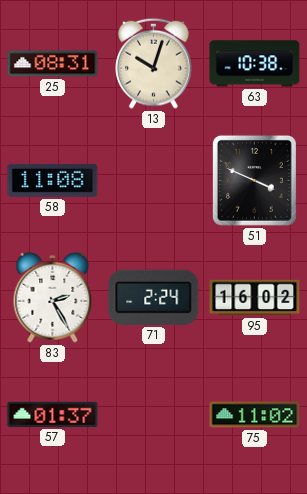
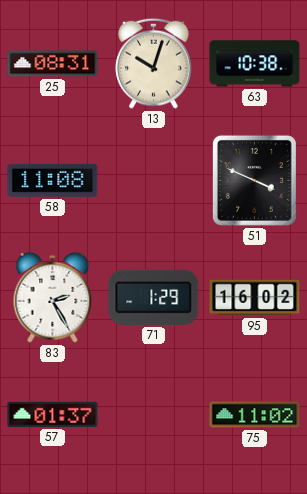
71: 2:24 -> 1:29
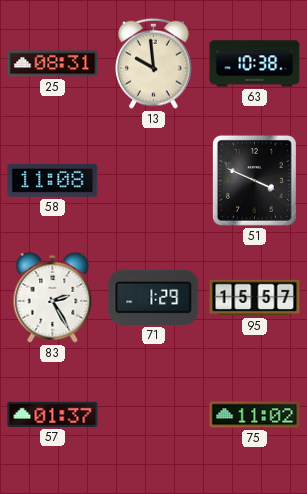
13: 10:03 -> 9:59
95: 16:02 -> 15:57
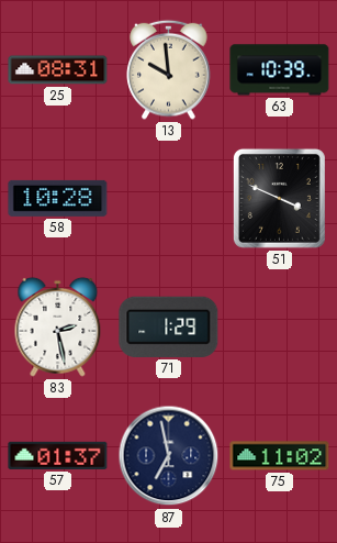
63: 10:38 -> 10:39
58: 11:08 -> 10:28
83: 2:25 -> 2:28
95: 15:57 -> none
87: none -> 6:58
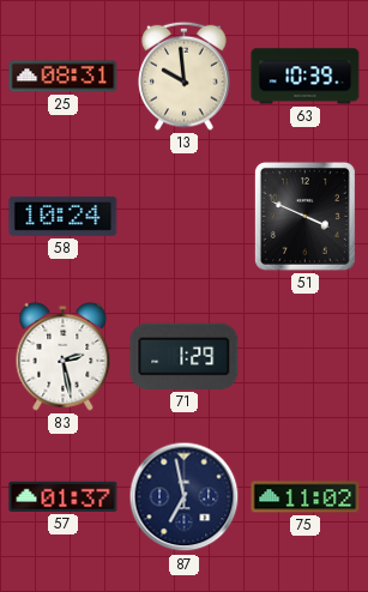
58: 10:28 -> 10:24
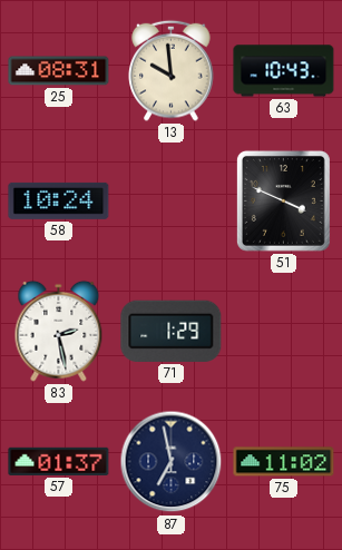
63: 10:39 -> 10:43
